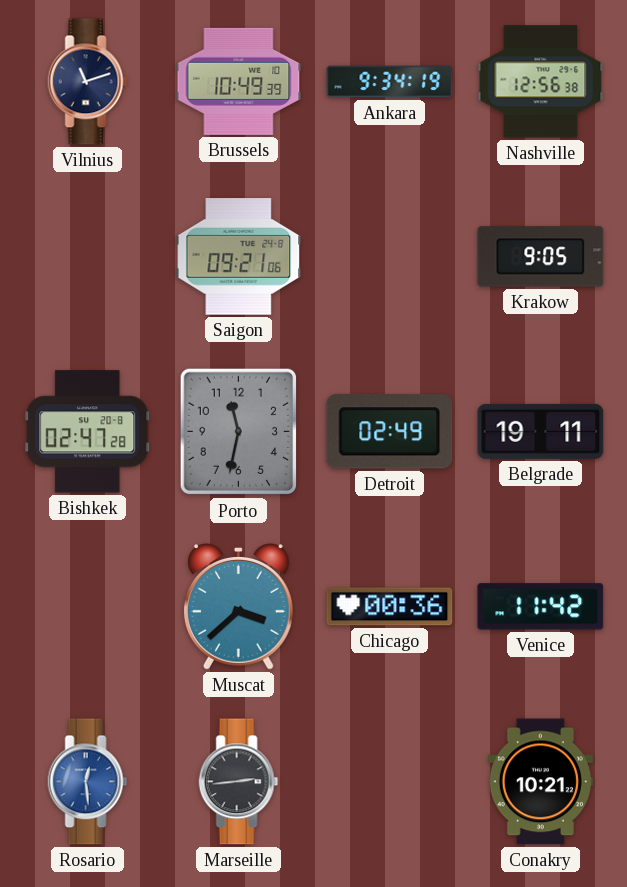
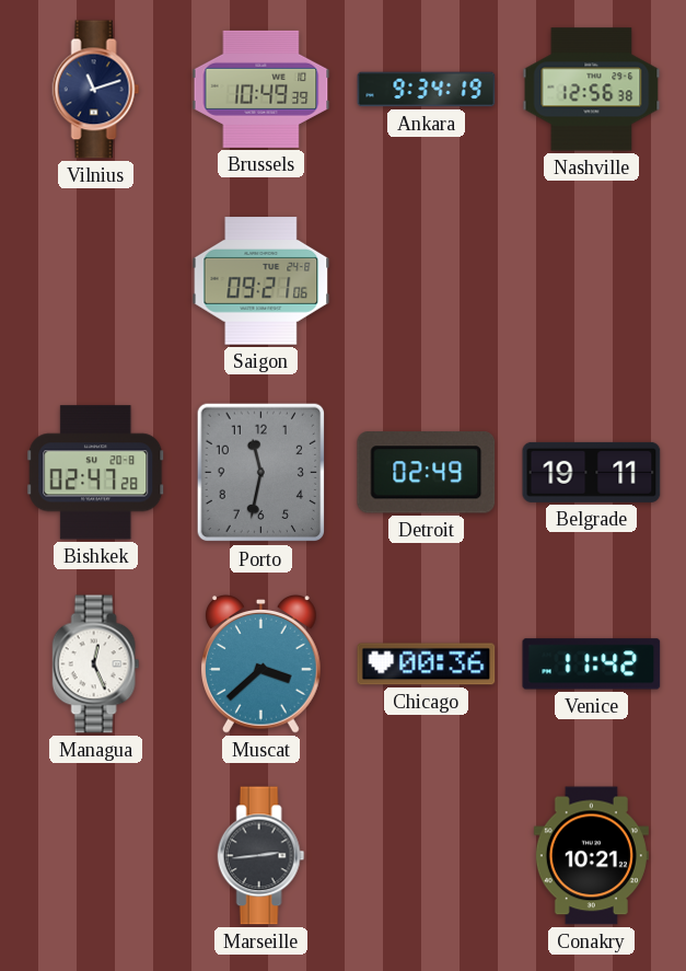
Krakow: 9:05 -> none
Managua: none -> 12:26
Rosario: 12:29 -> none
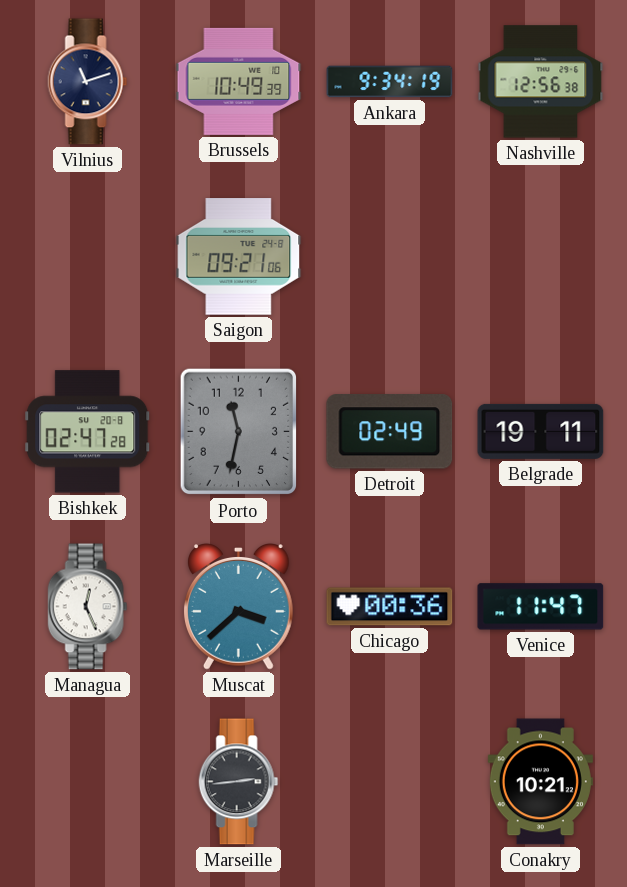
Venice: 11:42 -> 11:47
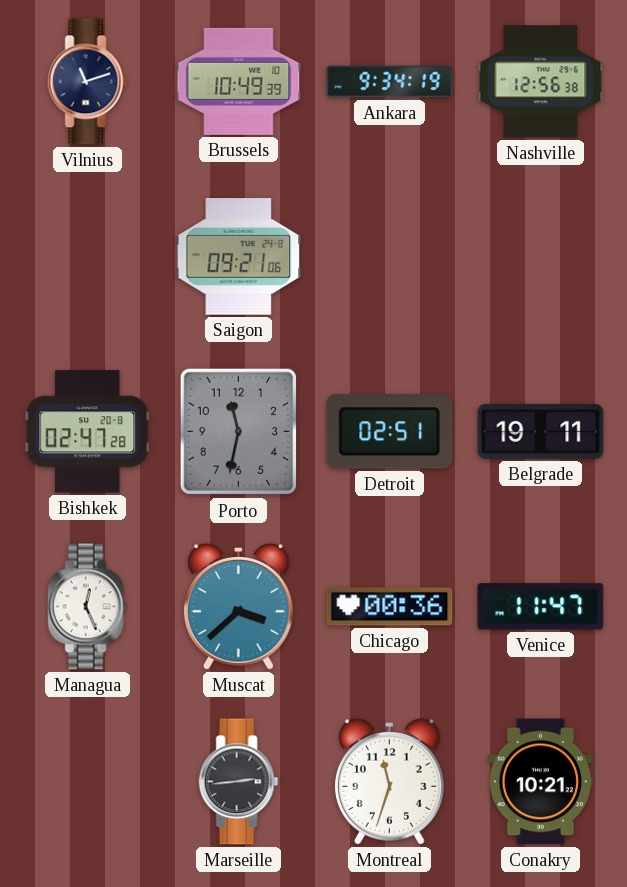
Detroit: 02:49 -> 02:51
Montreal: none -> 11:33
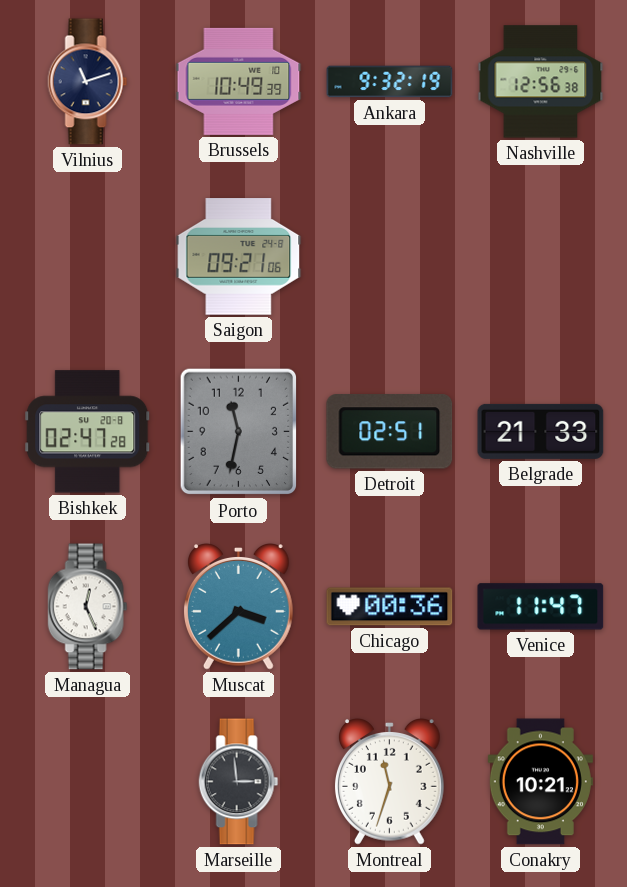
Ankara: 9:34 -> 9:32
Belgrade: 19:11 -> 21:33
Marseille: 2:44 -> 2:59
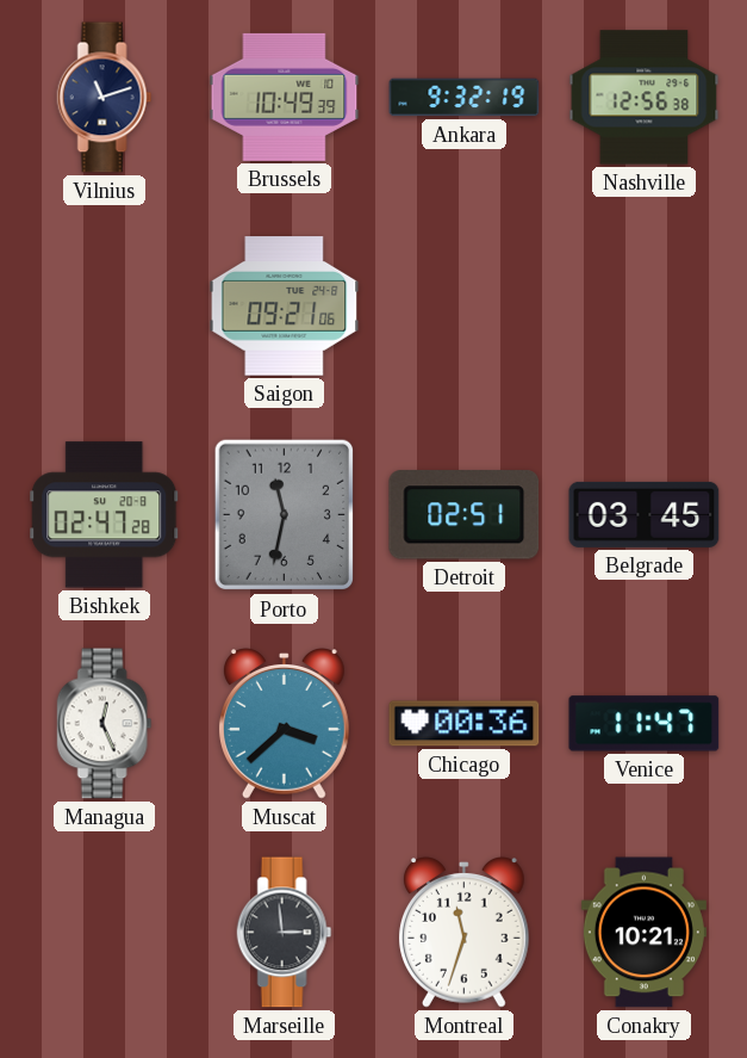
Belgrade: 21:33 -> 03:45
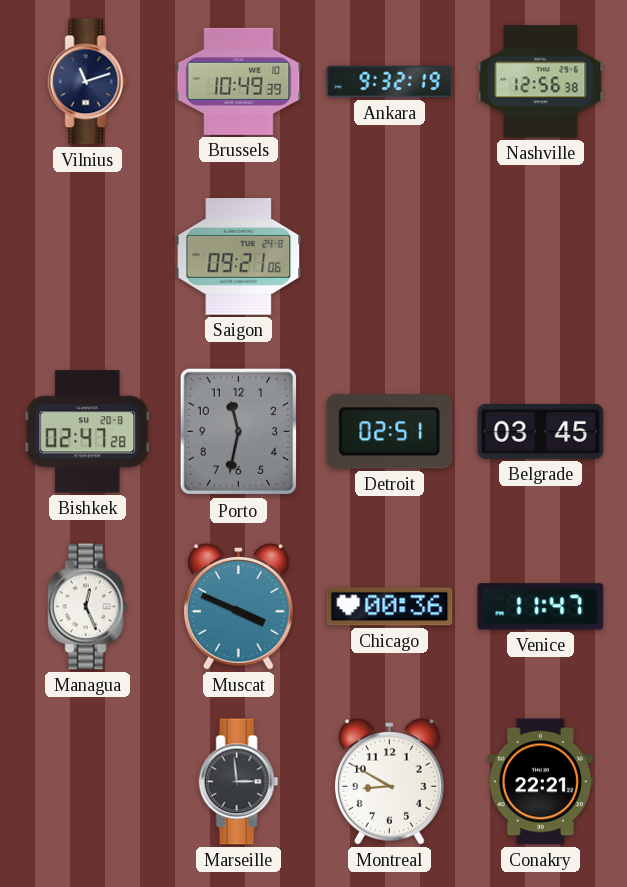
Muscat: 3:38 -> 3:49
Montreal: 11:33 -> 8:50
Conakry: 10:21 -> 22:21
